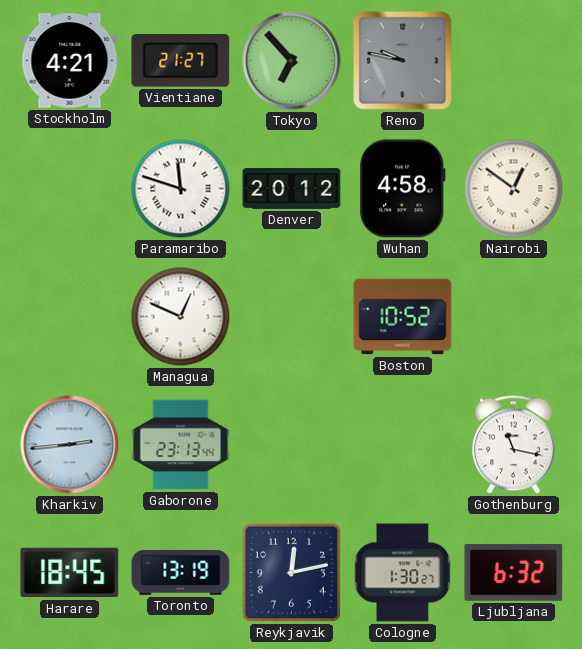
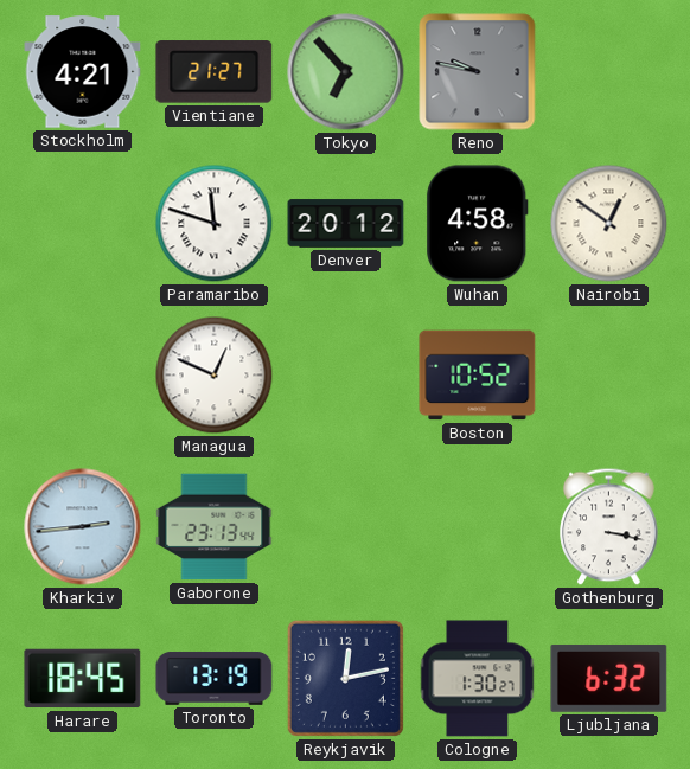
Gothenburg: 11:17 -> 3:17
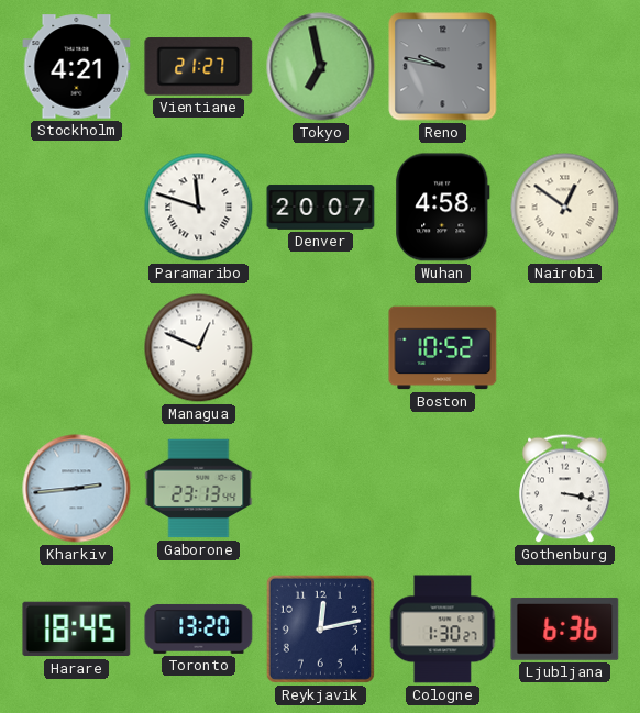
Tokyo: 6:53 -> 6:58
Denver: 20:12 -> 20:07
Toronto: 13:19 -> 13:20
Ljubljana: 6:32 -> 6:36
